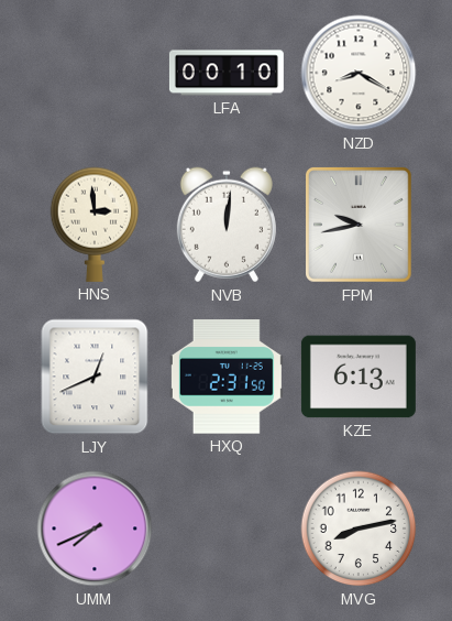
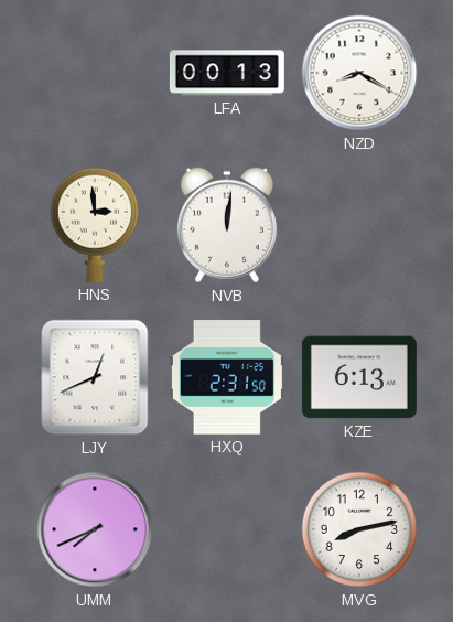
LFA: 00:10 -> 00:13
FPM: 9:43 -> none
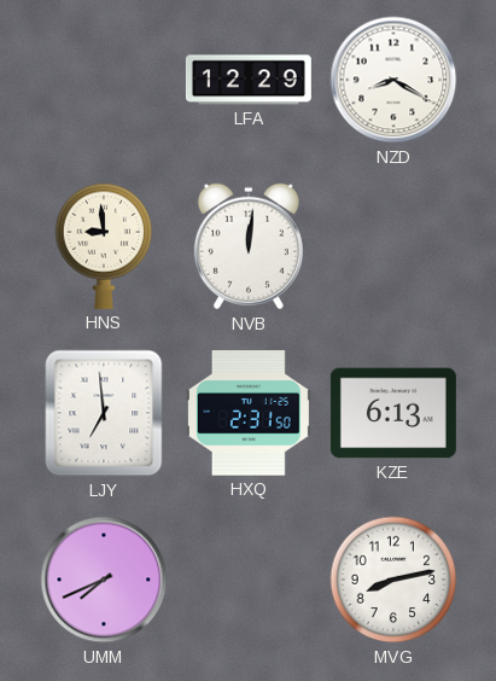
LFA: 00:13 -> 12:29
HNS: 2:59 -> 8:59
LJY: 12:41 -> 6:59
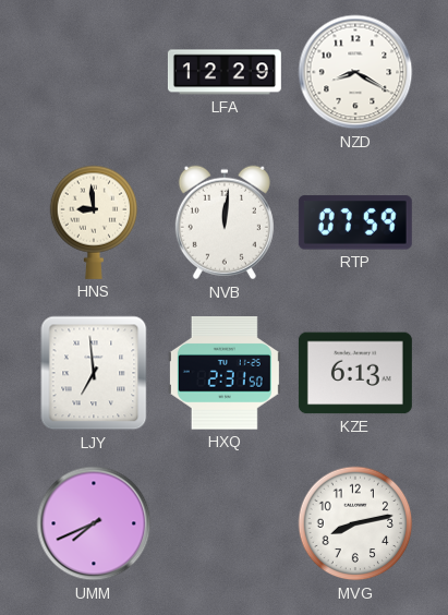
RTP: none -> 07:59
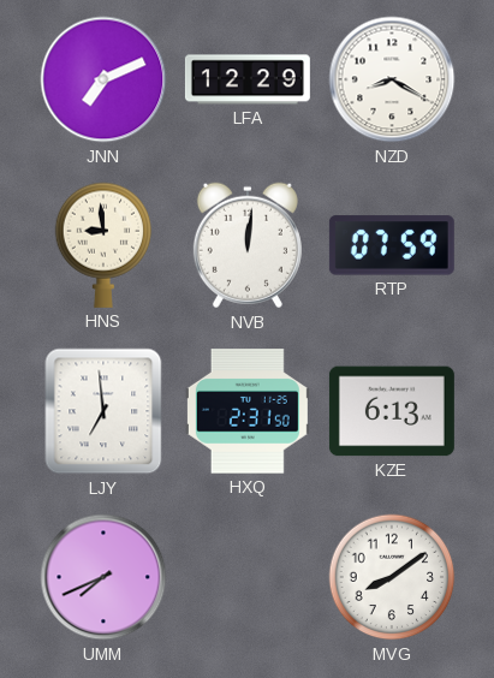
JNN: none -> 7:11
MVG: 8:13 -> 8:09
